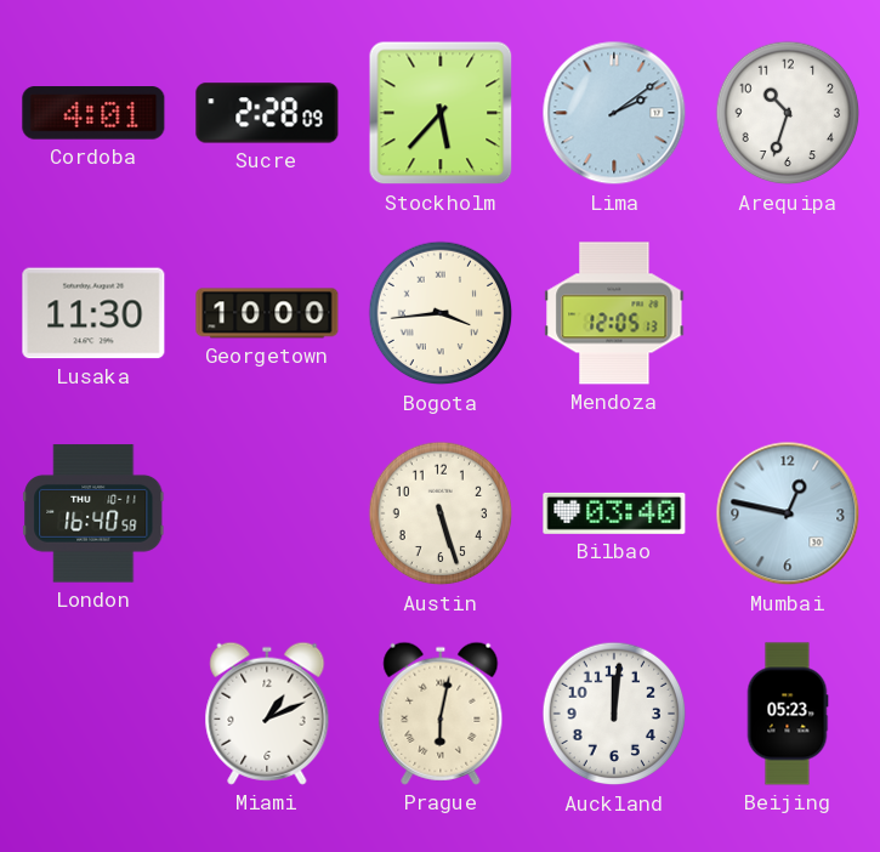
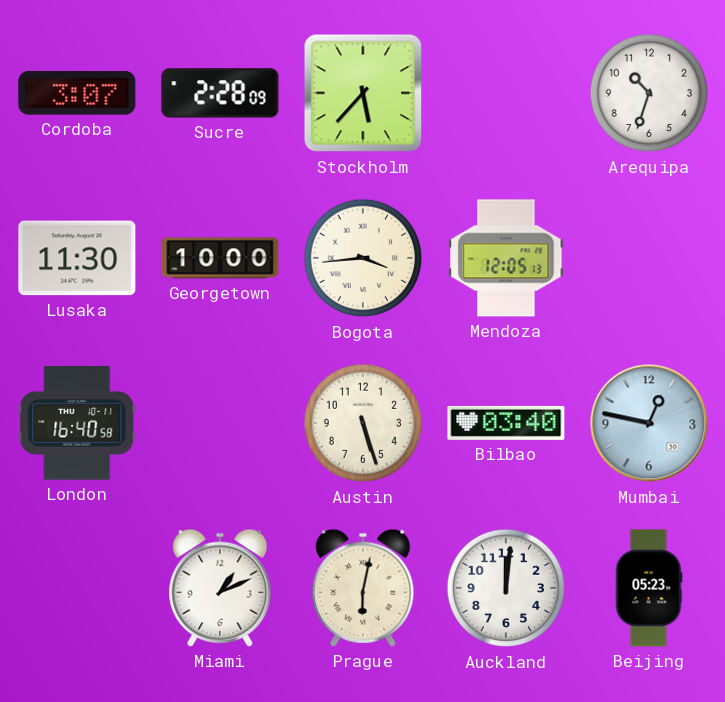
Cordoba: 4:01 -> 3:07
Lima: 2:09 -> none
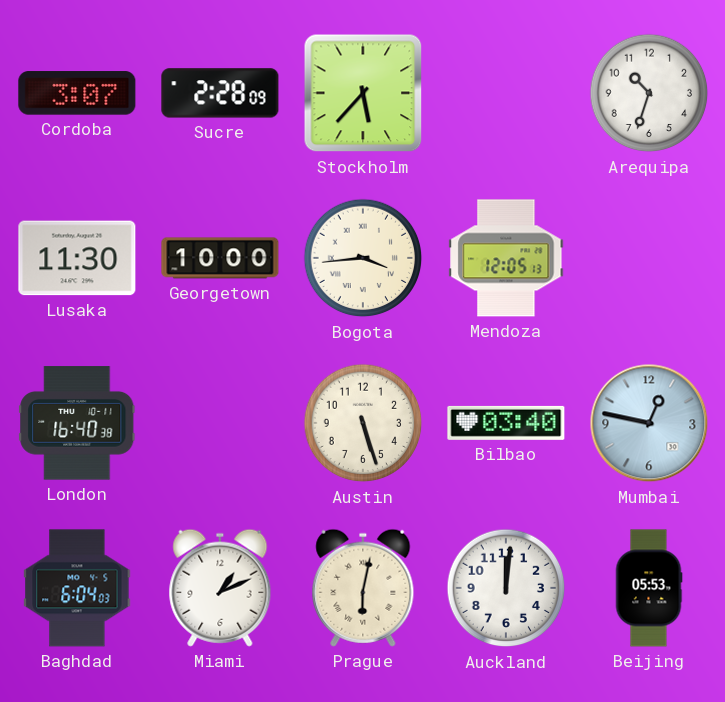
London: 16:40:58 -> 16:40:38
Baghdad: none -> 6:04
Beijing: 05:23 -> 05:53
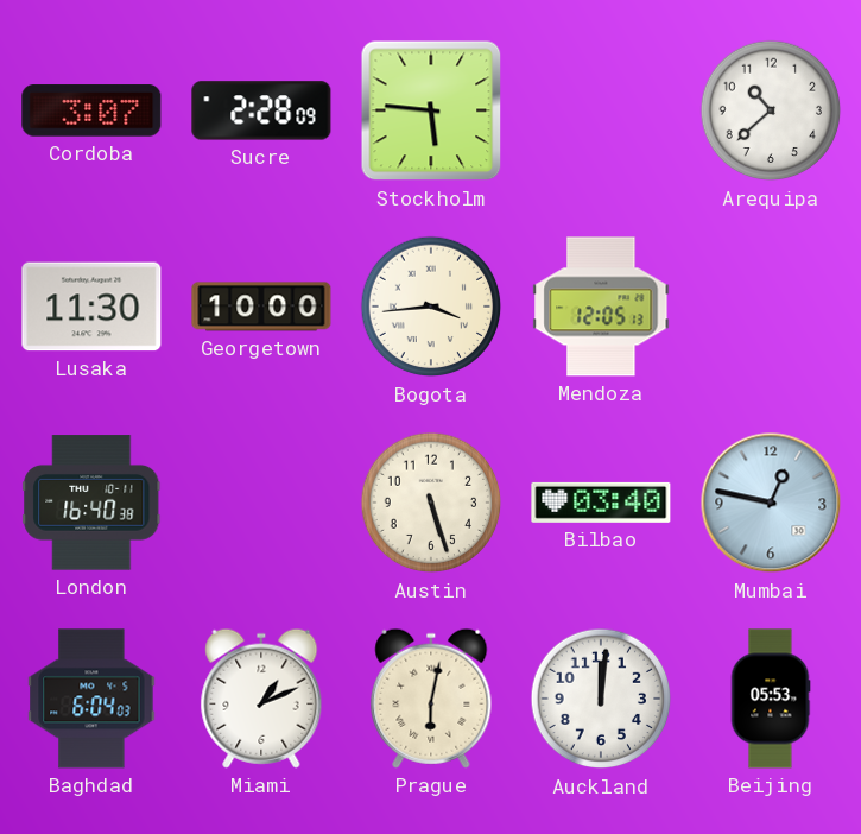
Stockholm: 5:37 -> 5:46
Arequipa: 10:33 -> 10:38
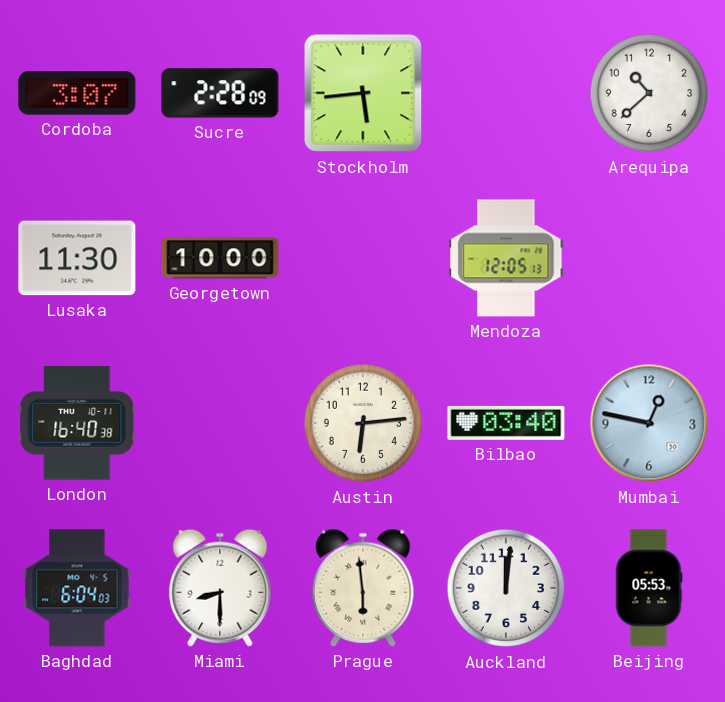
Stockholm: 5:46 -> 5:44
Bogota: 3:44 -> none
Austin: 5:27 -> 6:14
Miami: 1:11 -> 8:30
Prague: 6:02 -> 5:59
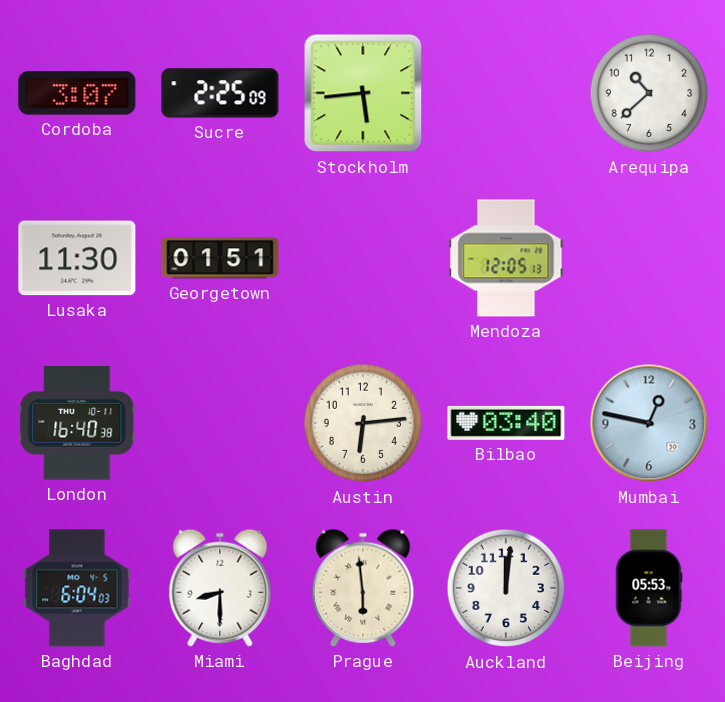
Sucre: 2:28 -> 2:25
Georgetown: 10:00 -> 01:51
